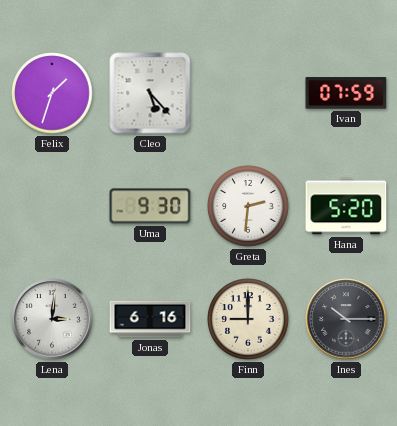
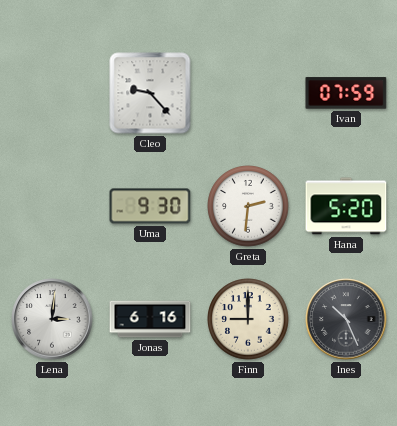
Felix: 1:33 -> none
Cleo: 5:23 -> 9:23
Ines: 10:15 -> 10:26
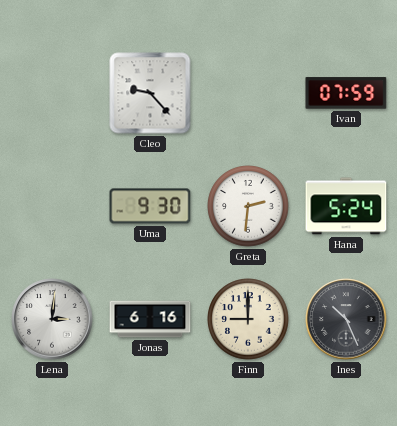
Hana: 5:20 -> 5:24
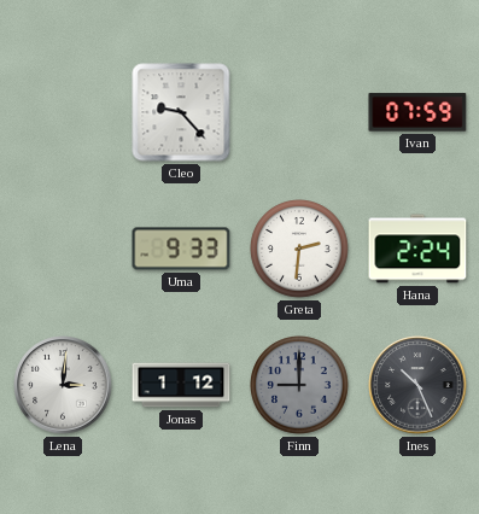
Uma: 9:30 -> 9:33
Hana: 5:24 -> 2:24
Jonas: 6:16 -> 1:12
Finn dial: cream -> grey
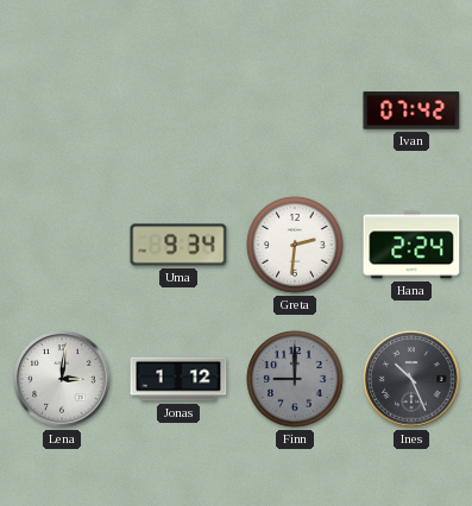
Cleo: 9:23 -> none
Ivan: 07:59 -> 07:42
Uma: 9:33 -> 9:34
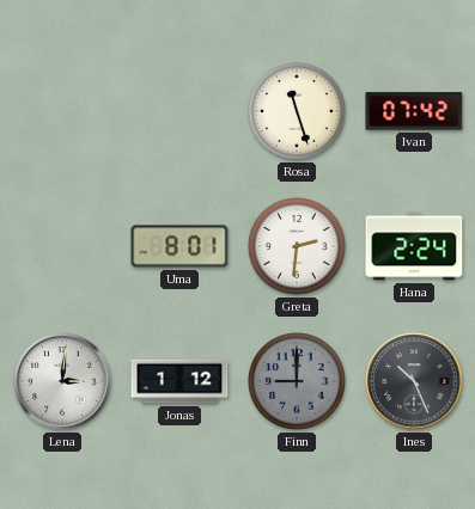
Rosa: none -> 11:27
Uma: 9:34 -> 8:01
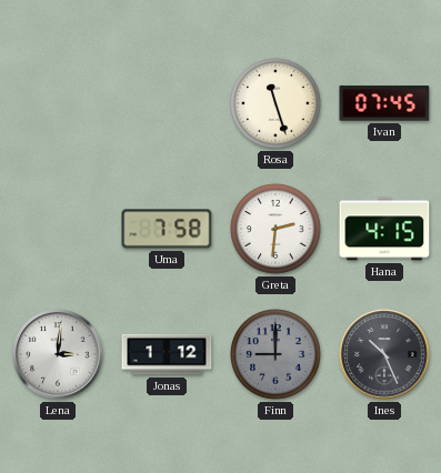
Ivan: 07:42 -> 07:45
Uma: 8:01 -> 7:58
Hana: 2:24 -> 4:15
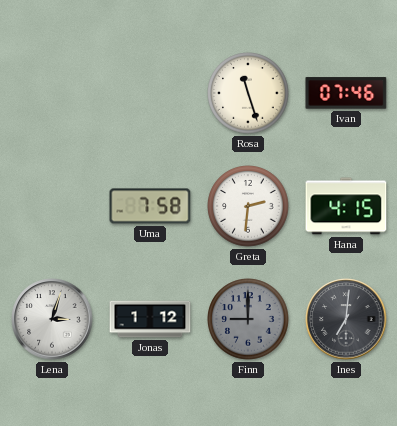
Ivan: 07:45 -> 07:46
Lena: 3:01 -> 3:03
Ines: 10:26 -> 7:01
